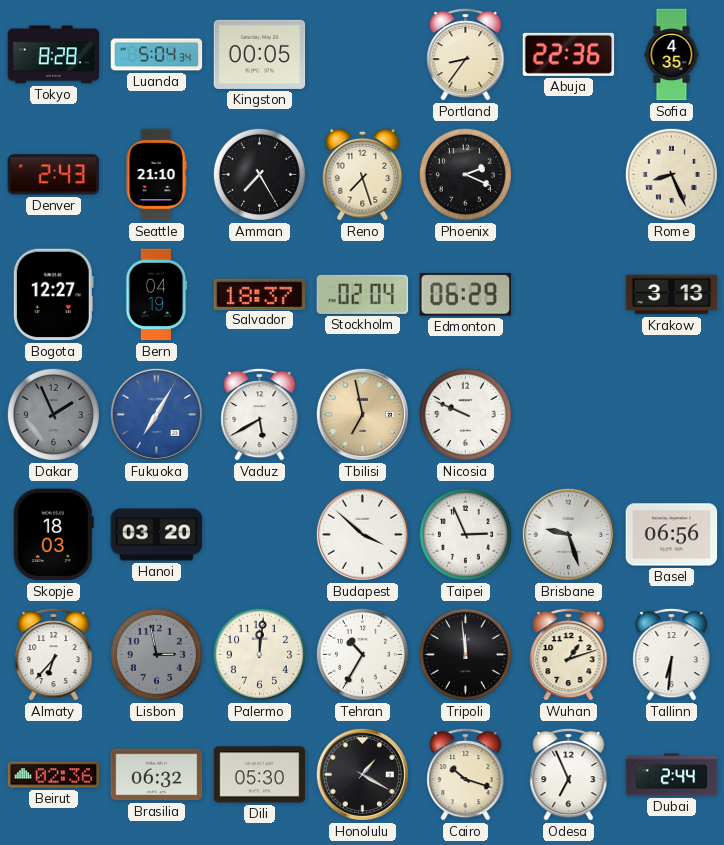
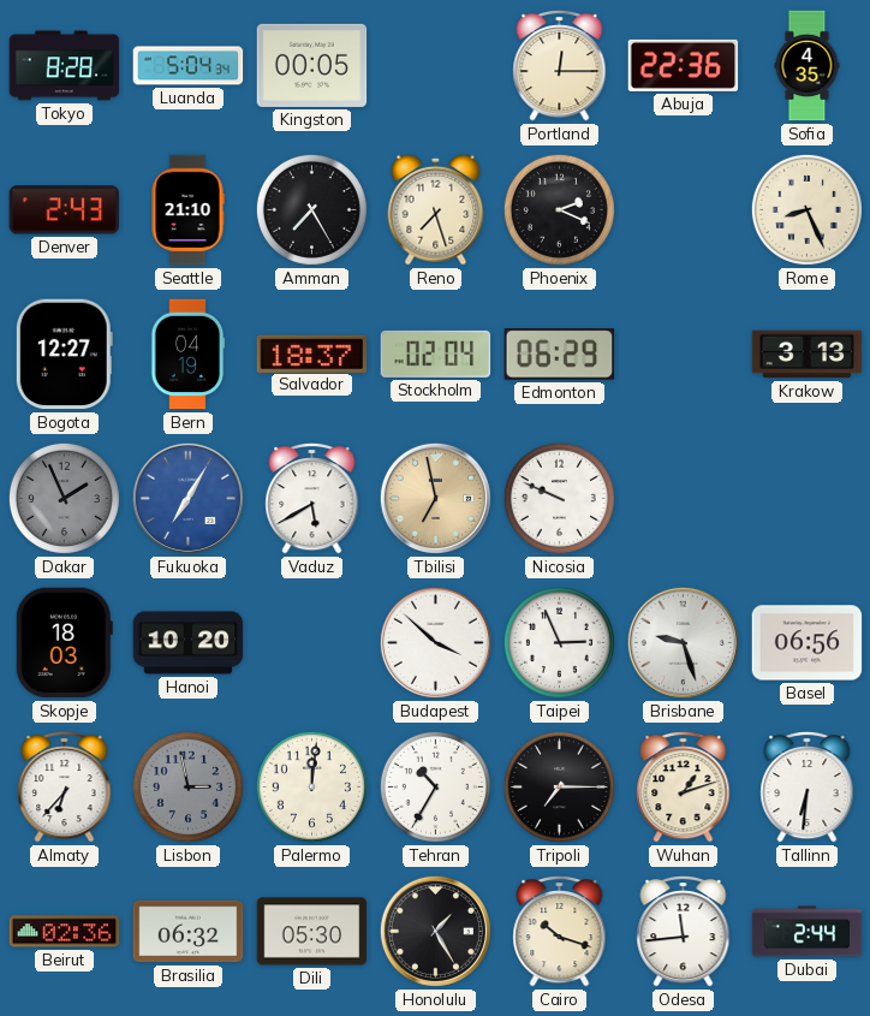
Portland: 8:36 -> 12:15
Hanoi: 03:20 -> 10:20
Tripoli: 11:59 -> 7:15
Honolulu: 1:20 -> 1:25
Odesa: 6:56 -> 11:44
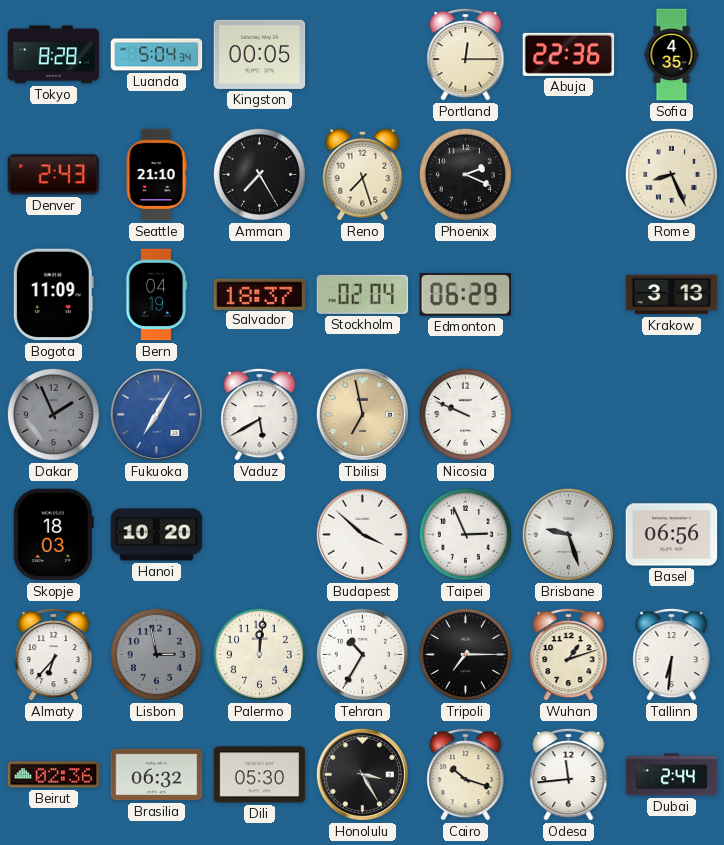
Bogota: 12:27 -> 11:09
Honolulu: 1:25 -> 3:25
